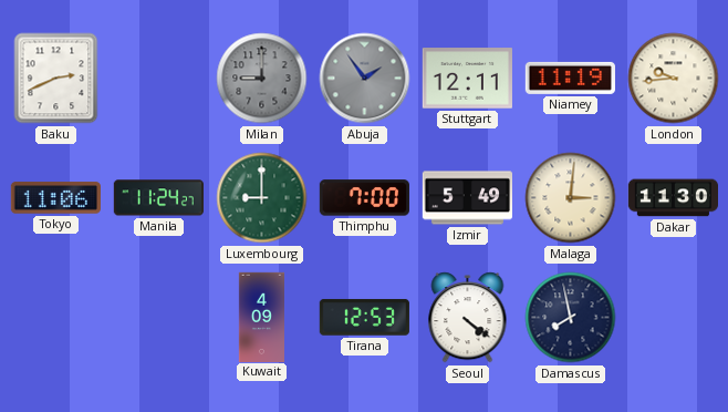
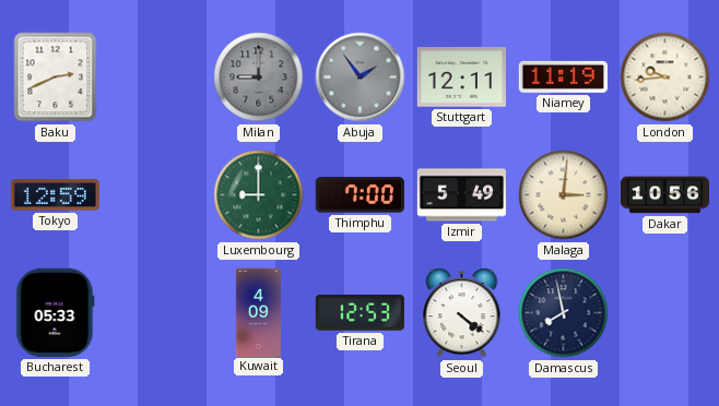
Tokyo: 11:06 -> 12:59
Manila: 11:24 -> none
Dakar: 11:30 -> 10:56
Bucharest: none -> 05:33
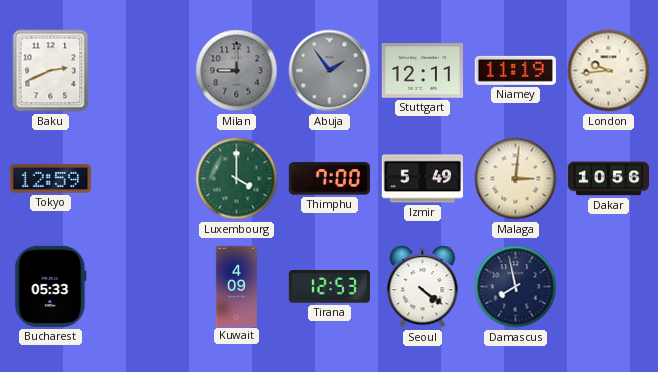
Luxembourg: 9:00 -> 4:00
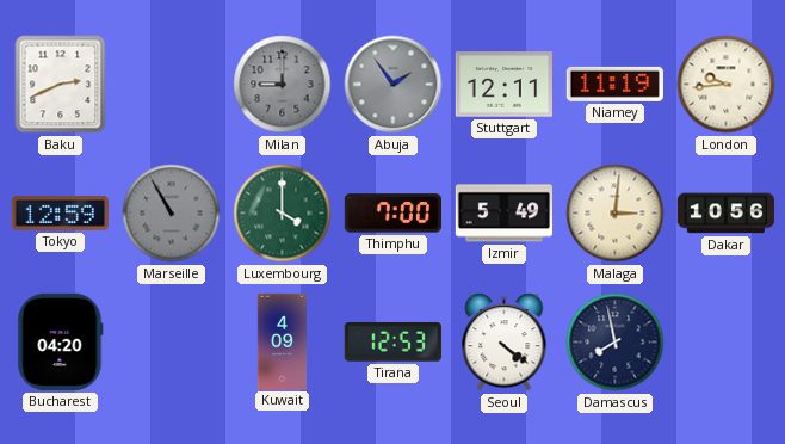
Marseille: none -> 10:55
Bucharest: 05:33 -> 04:20
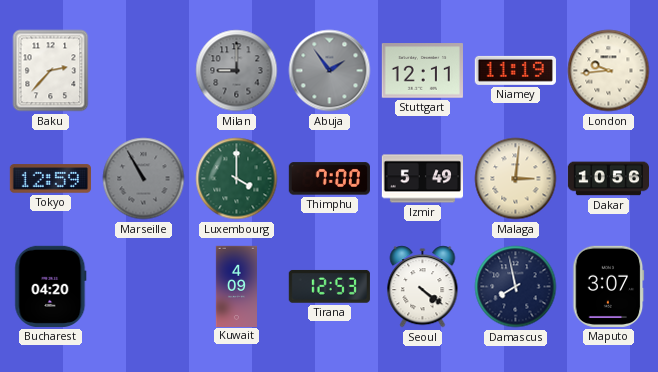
Baku: 2:41 -> 2:37
Maputo: none -> 3:07
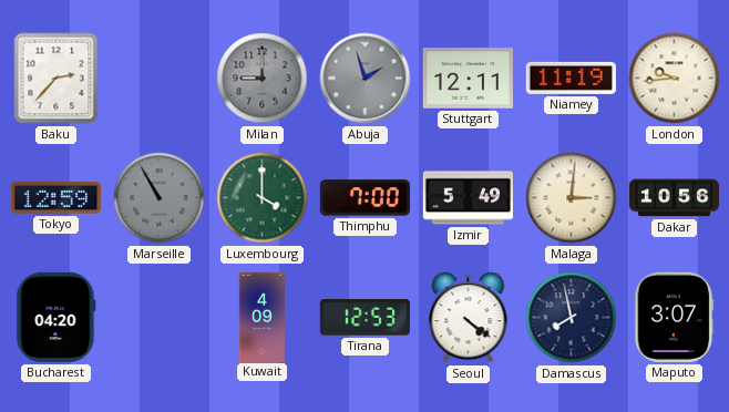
Abuja: 1:54 -> 1:57
